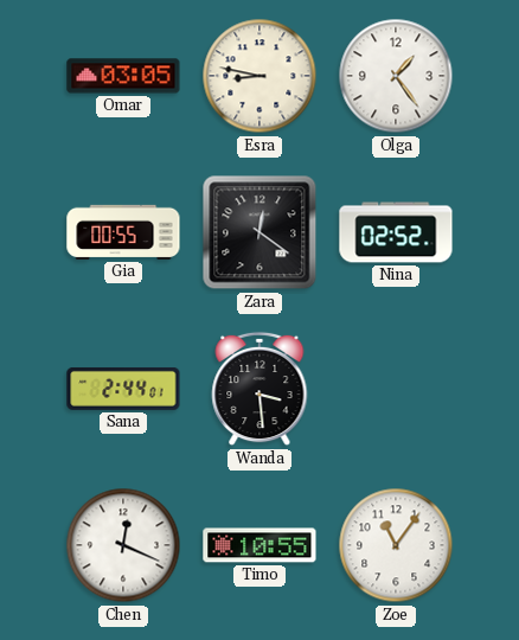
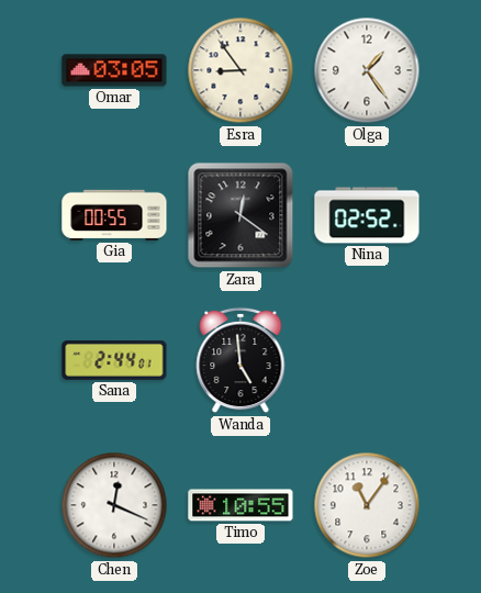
Esra: 8:47 -> 8:54
Wanda: 3:29 -> 4:59
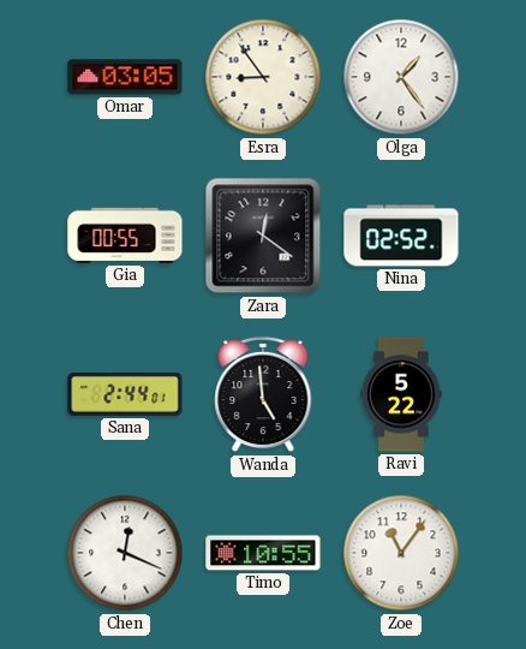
Ravi: none -> 5:22
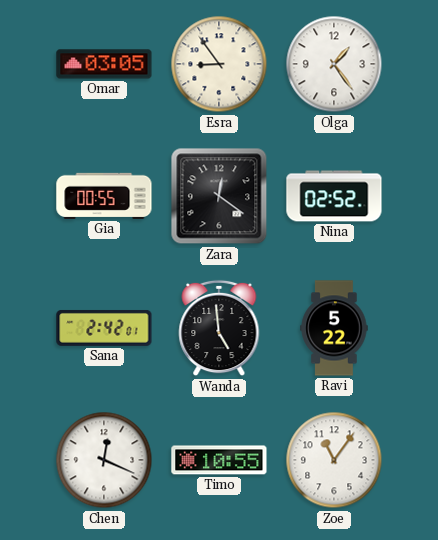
Sana: 2:44 -> 2:42
